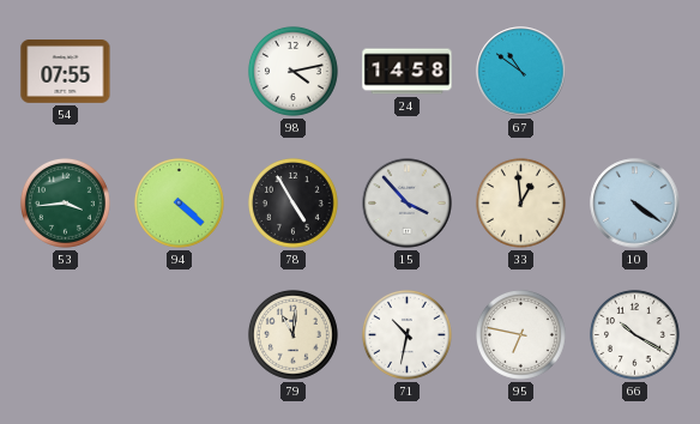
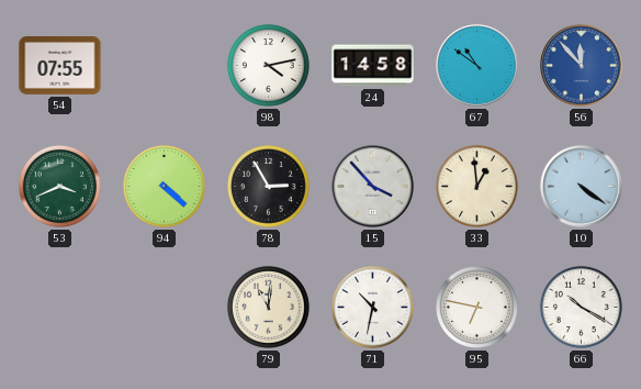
56: none -> 11:53
53: 3:44 -> 3:41
78: 4:55 -> 2:55
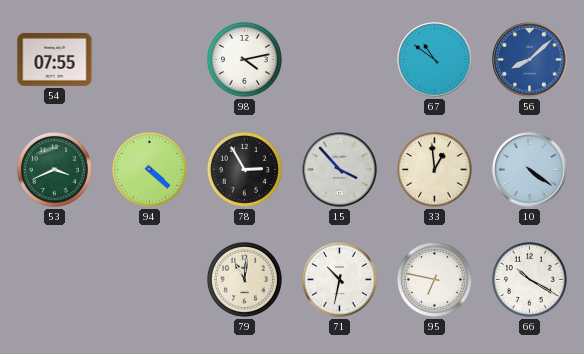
24: 14:58 -> none
56: 11:53 -> 8:08
